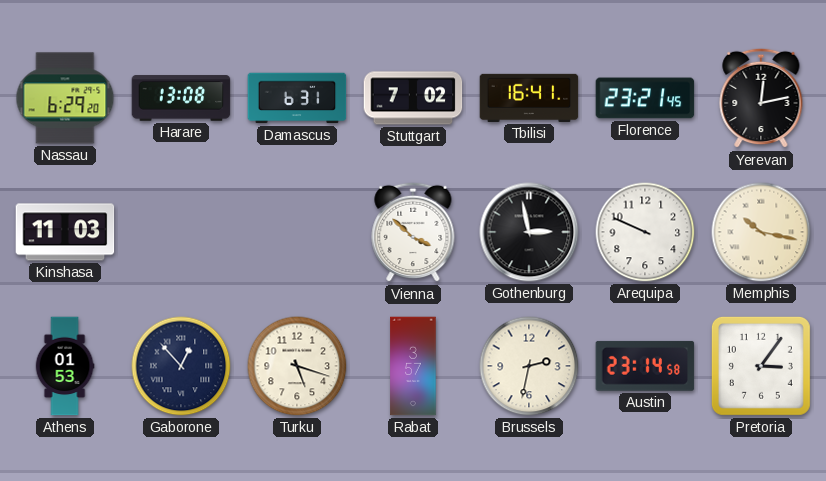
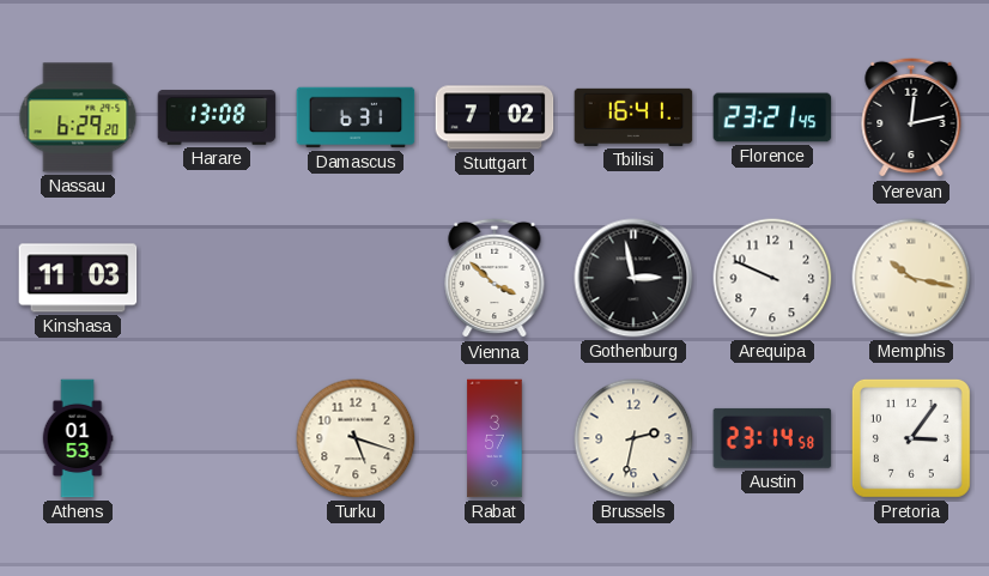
Gaborone: 12:53 -> none
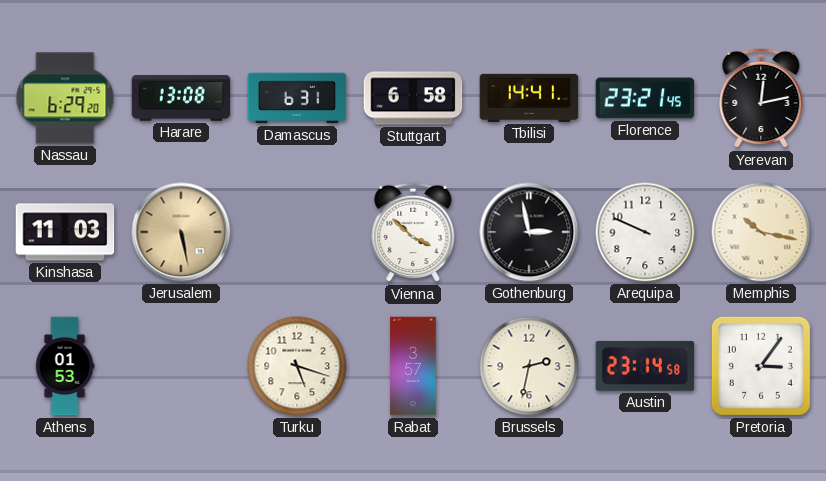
Stuttgart: 7:02 -> 6:58
Tbilisi: 16:41 -> 14:41
Jerusalem: none -> 5:28
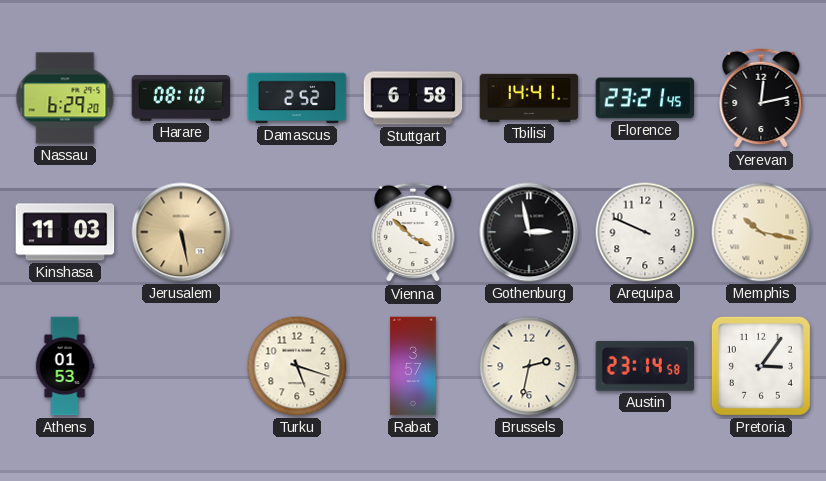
Harare: 13:08 -> 08:10
Damascus: 6:31 -> 2:52
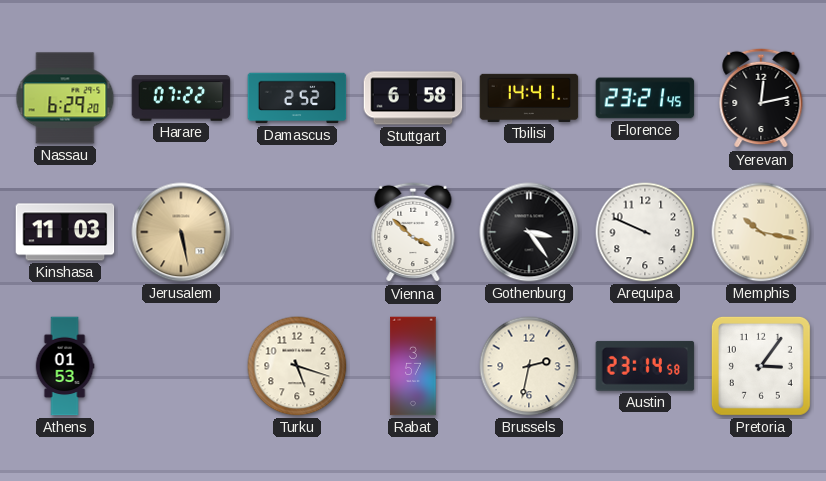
Harare: 08:10 -> 07:22
Gothenburg: 2:58 -> 3:24
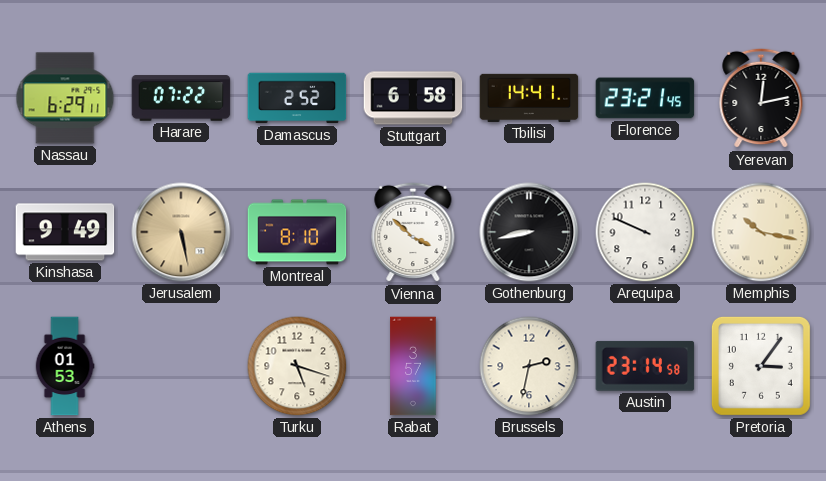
Nassau: 6:29:20 -> 6:29:11
Kinshasa: 11:03 -> 9:49
Montreal: none -> 8:10
Gothenburg: 3:24 -> 8:43
